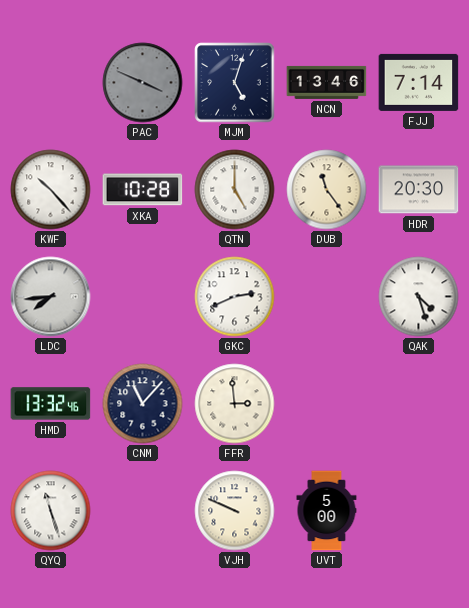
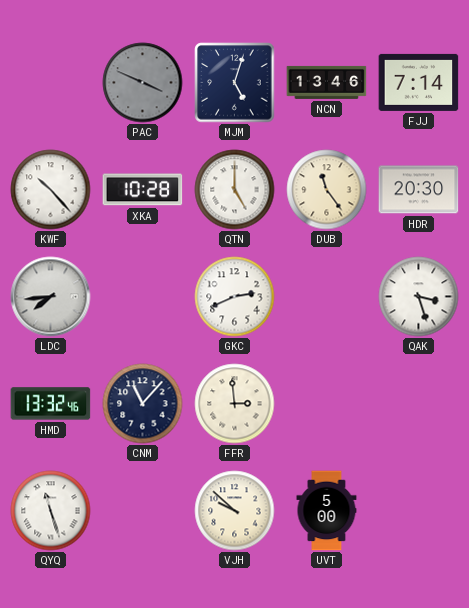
QAK: 4:27 -> 3:27
VJH: 9:49 -> 9:52
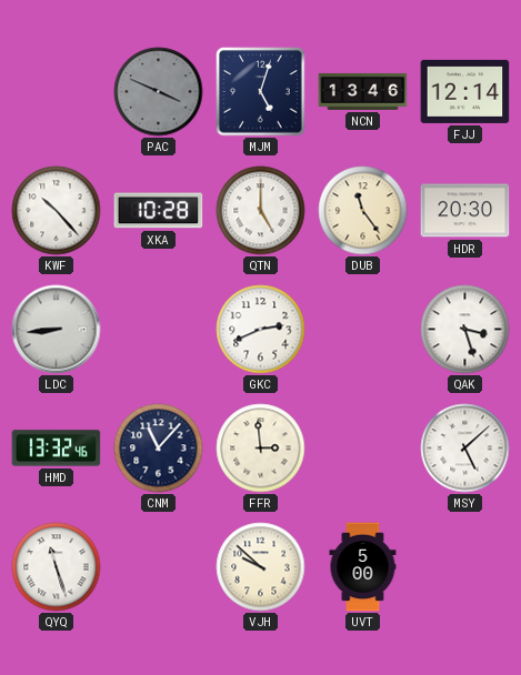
FJJ: 7:14 -> 12:14
LDC: 7:44 -> 8:44
MSY: none -> 5:08
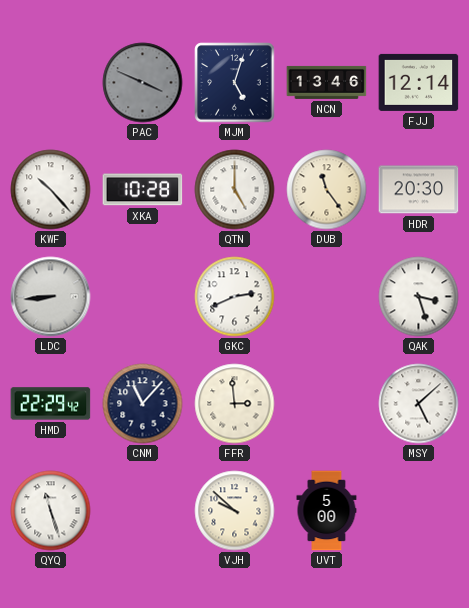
HMD: 13:32 -> 22:29
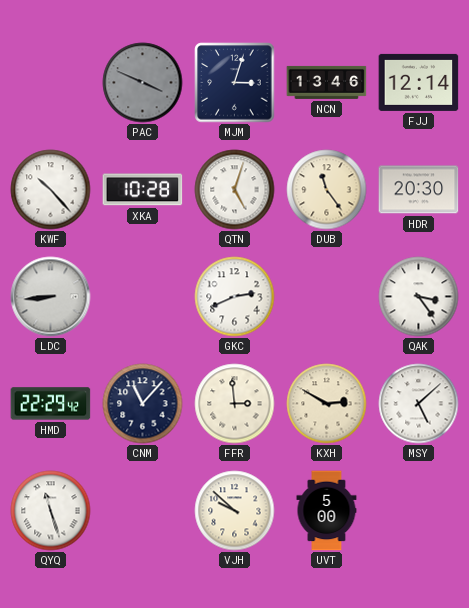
MJM: 5:03 -> 3:03
QTN: 5:00 -> 5:03
QAK: 3:27 -> 3:24
KXH: none -> 2:50
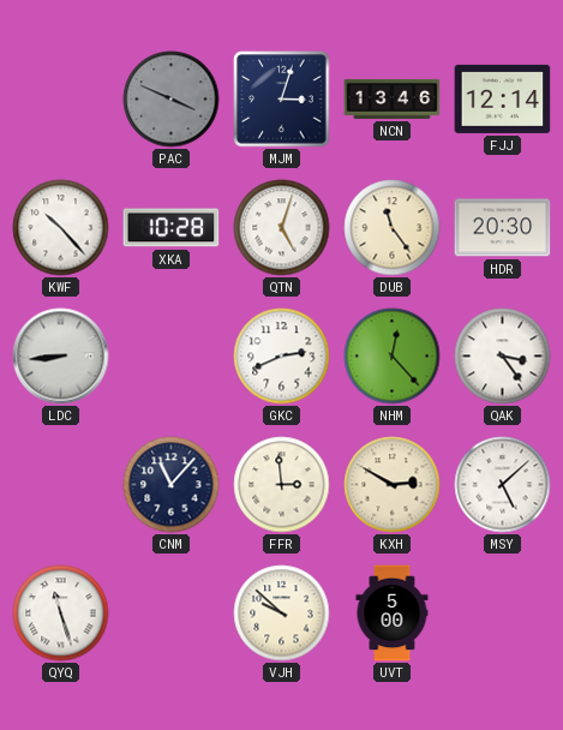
NHM: none -> 12:23
HMD: 22:29 -> none
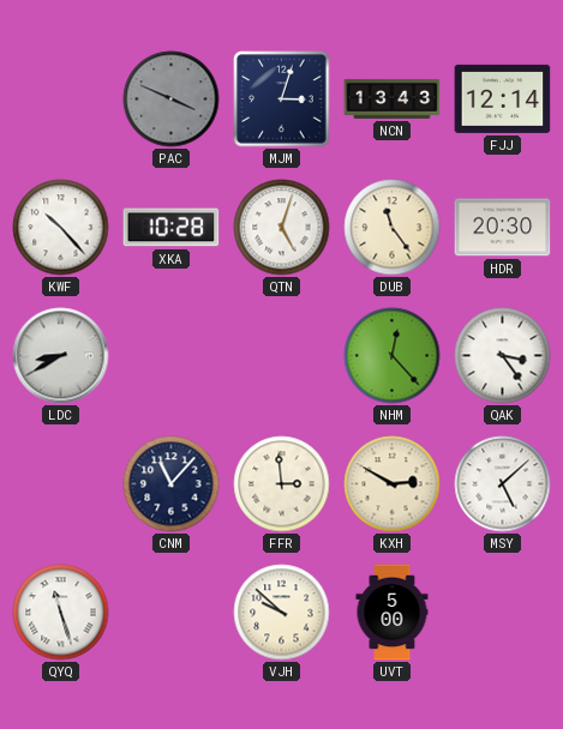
NCN: 13:46 -> 13:43
LDC: 8:44 -> 8:40
GKC: 2:41 -> none
